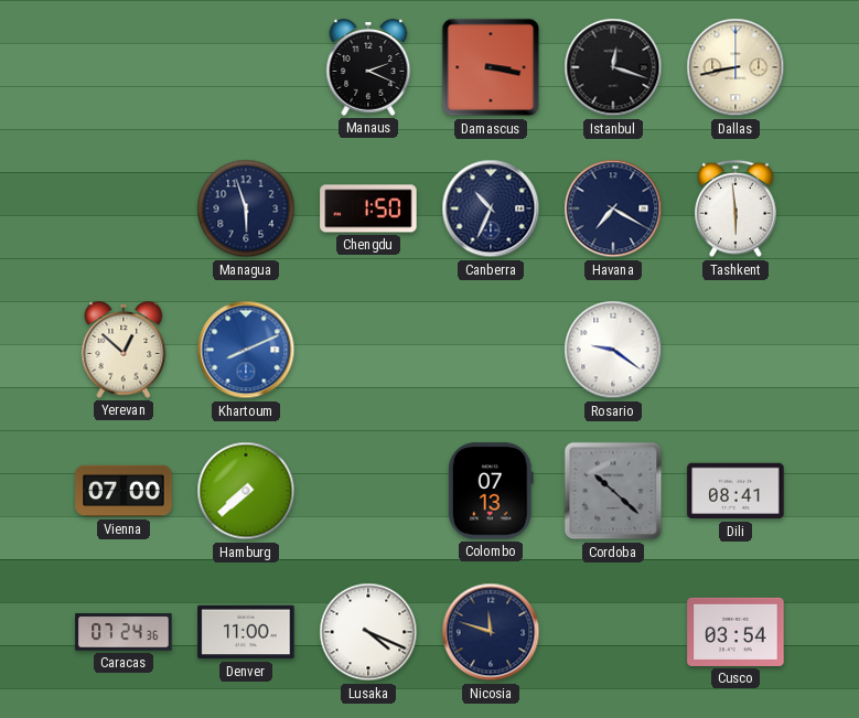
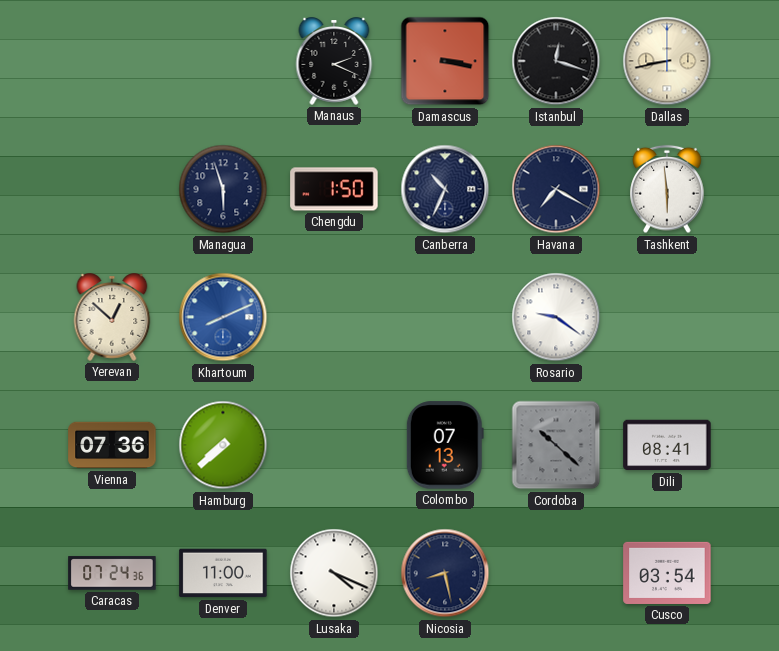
Vienna: 07:00 -> 07:36
Nicosia: 11:48 -> 8:28
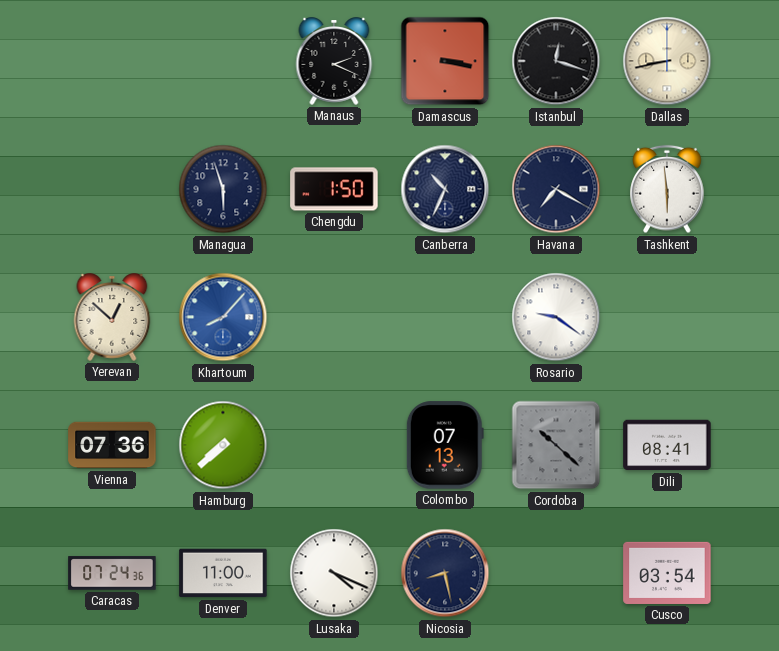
Khartoum: 8:11 -> 8:07
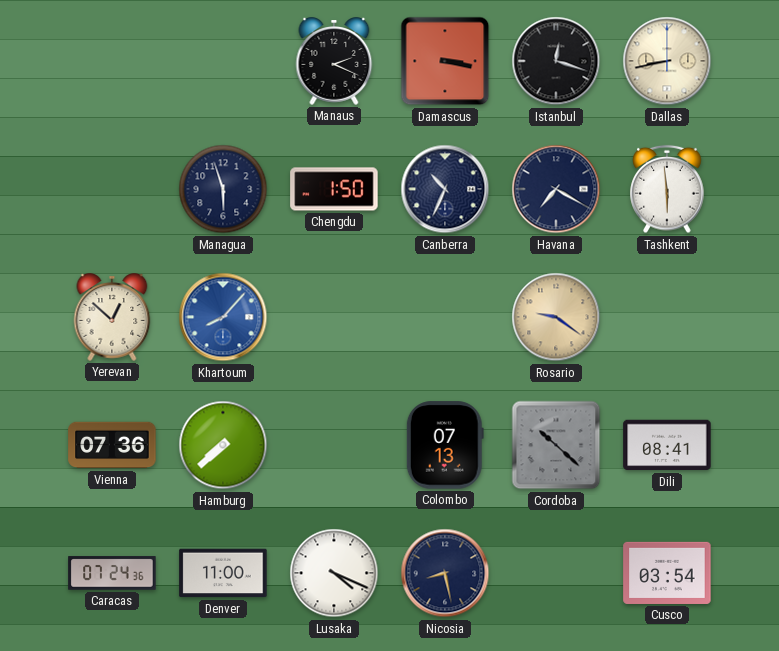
Rosario dial: white -> champagne
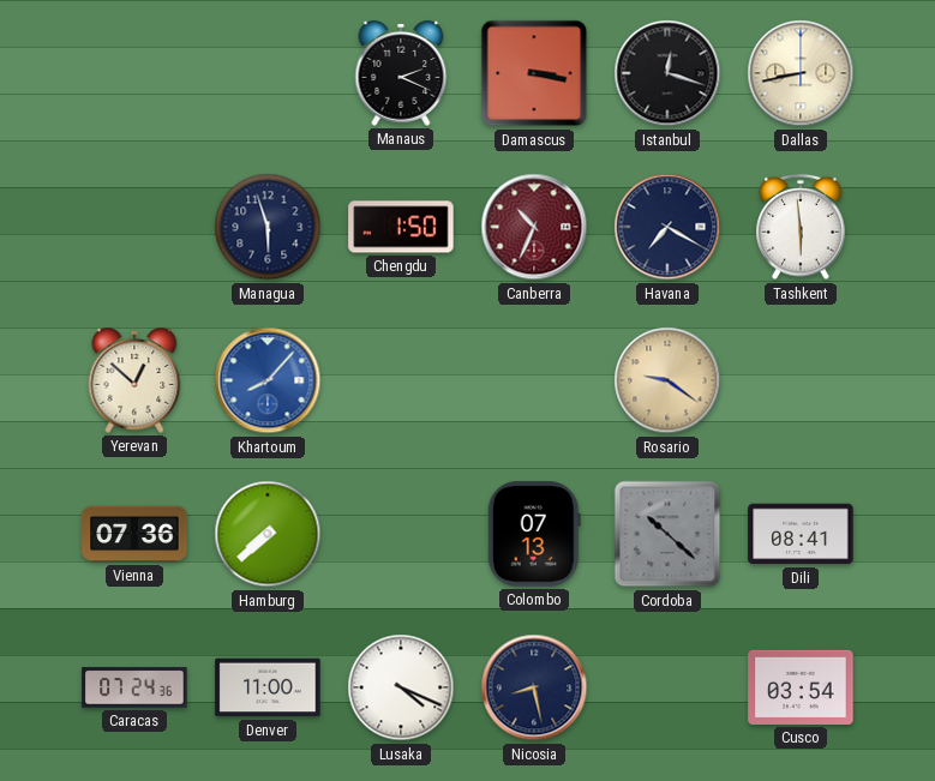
Canberra dial: navy -> burgundy
